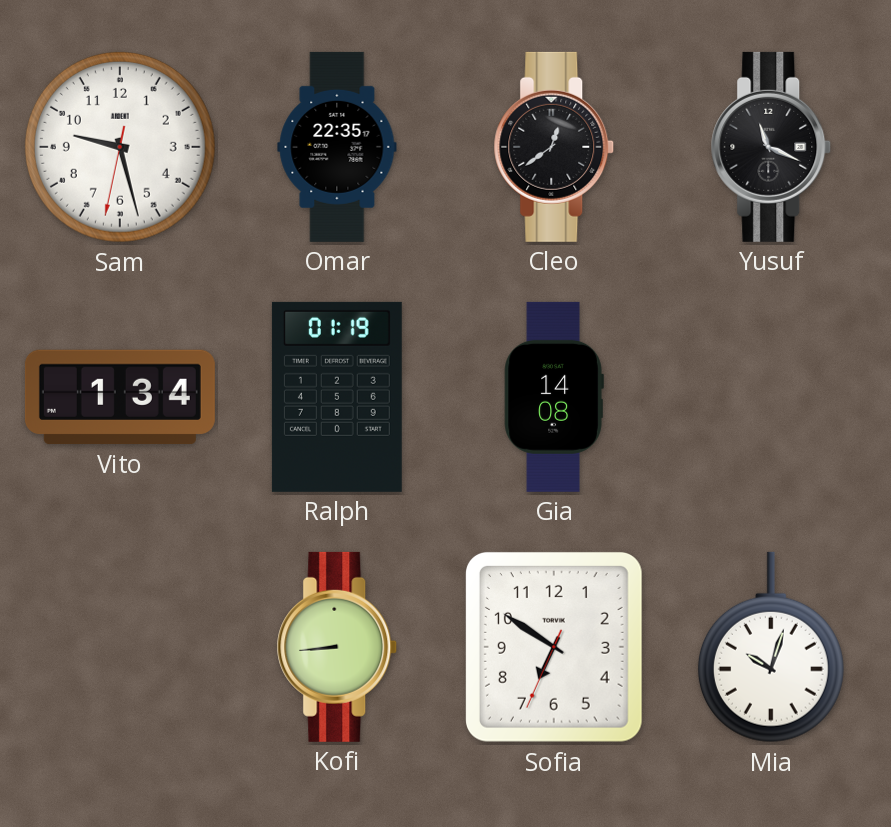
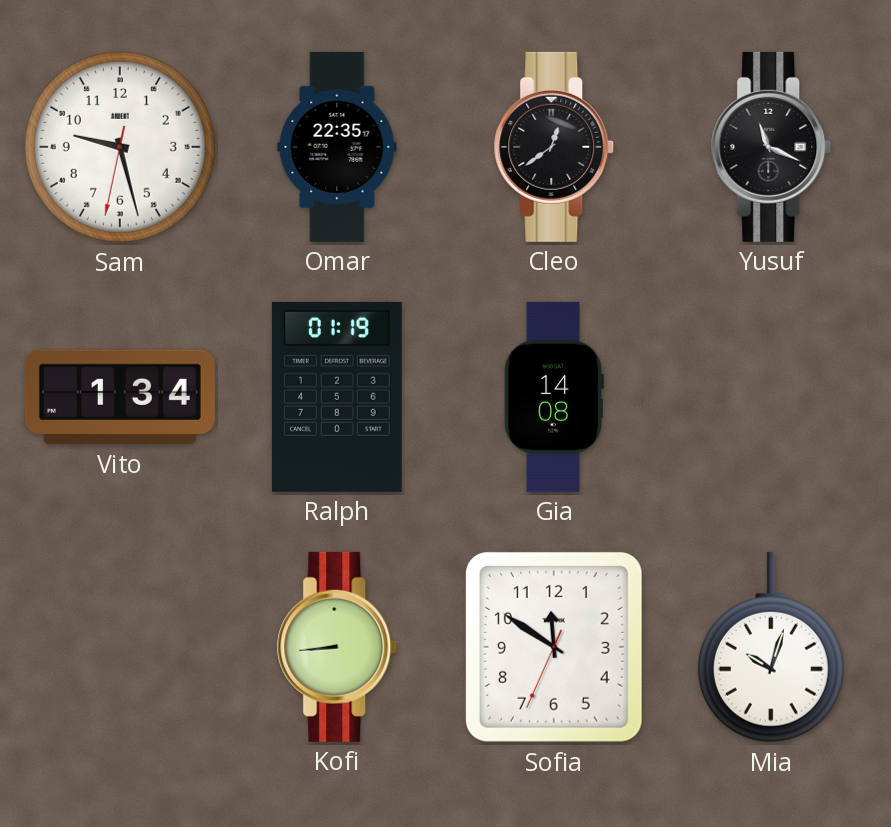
Sofia: 6:50 -> 11:50
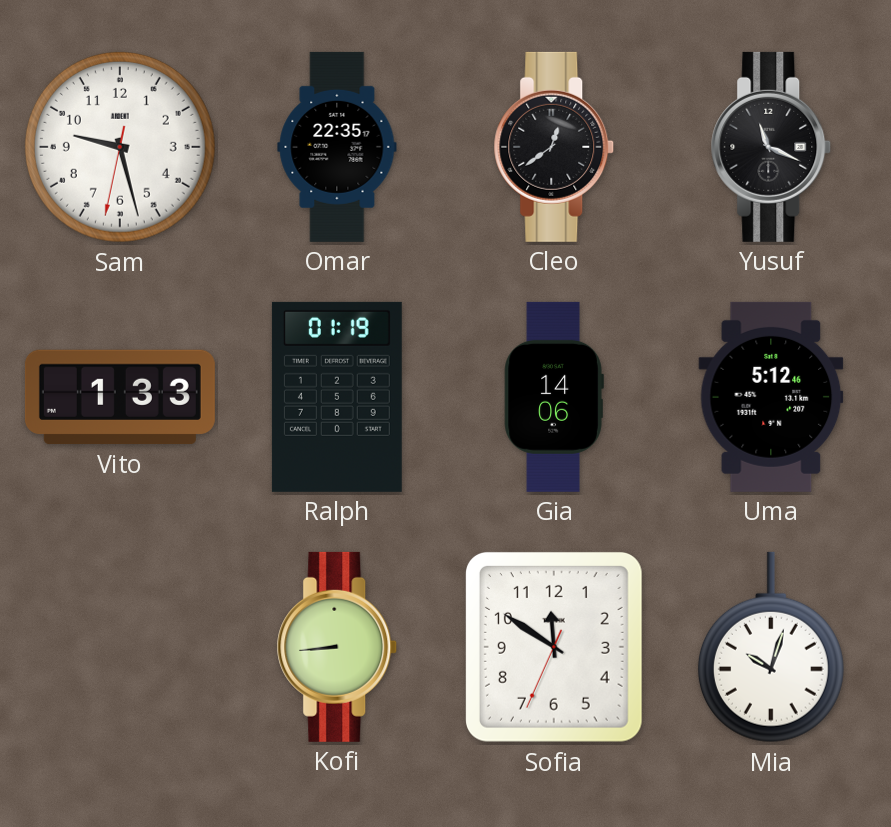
Vito: 1:34 -> 1:33
Gia: 14:08 -> 14:06
Uma: none -> 5:12
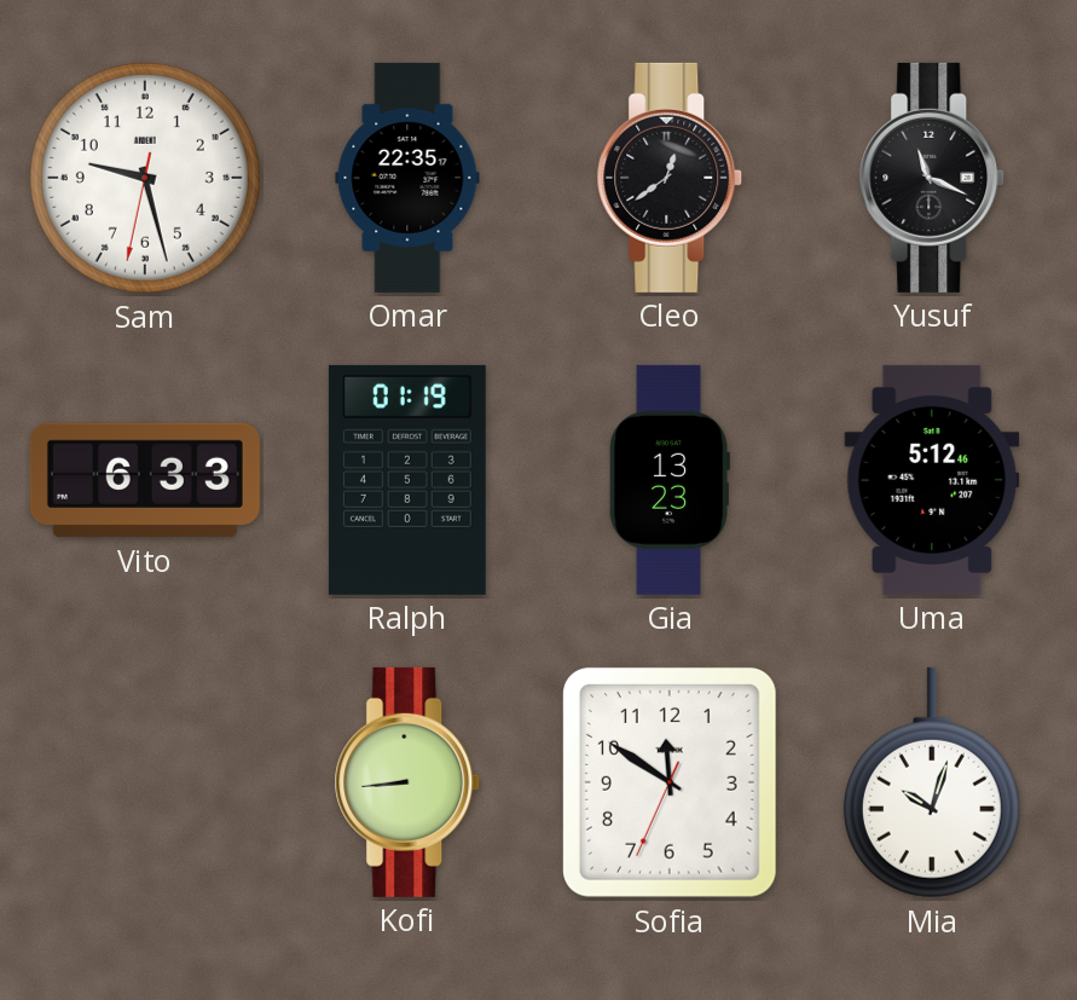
Vito: 1:33 -> 6:33
Gia: 14:06 -> 13:23
